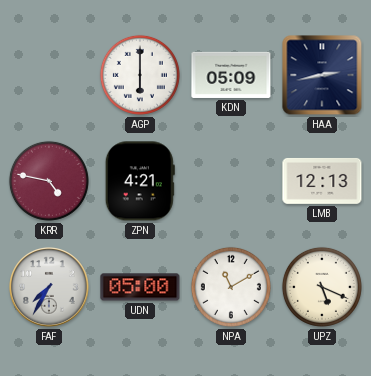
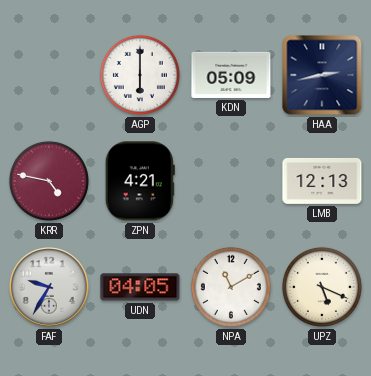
FAF: 7:35 -> 9:35
UDN: 05:00 -> 04:05
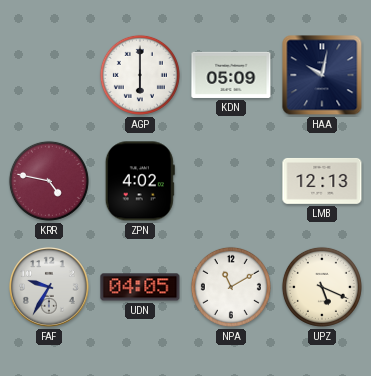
HAA: 2:43 -> 10:02
ZPN: 4:21 -> 4:02
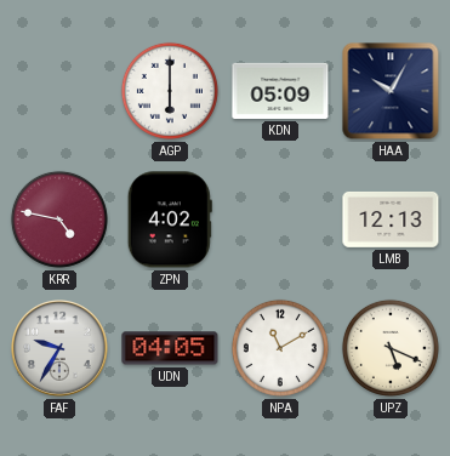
HAA: 10:02 -> 10:05
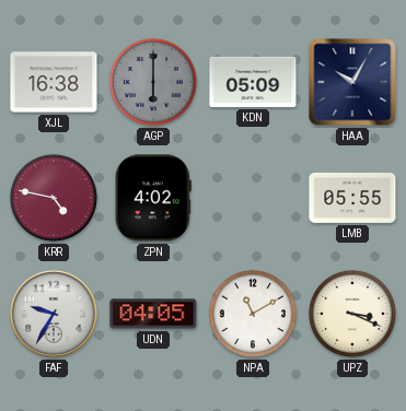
XJL: none -> 16:38
AGP dial: white -> grey
LMB: 12:13 -> 05:55
UPZ: 5:19 -> 3:19
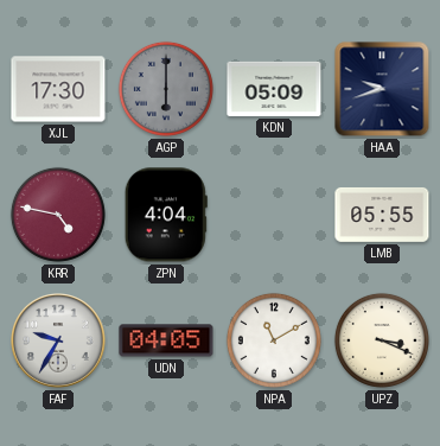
XJL: 16:38 -> 17:30
HAA: 10:05 -> 9:42
ZPN: 4:02 -> 4:04
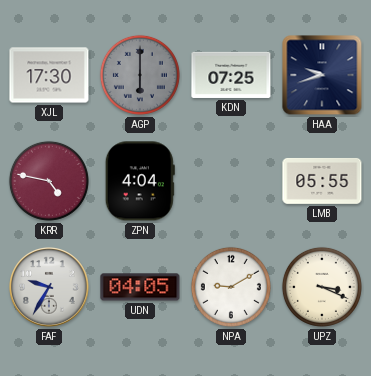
KDN: 05:09 -> 07:25
NPA: 11:10 -> 9:10
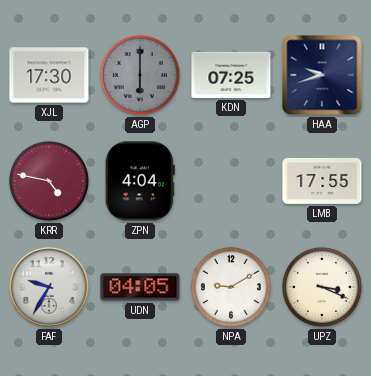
LMB: 05:55 -> 17:55
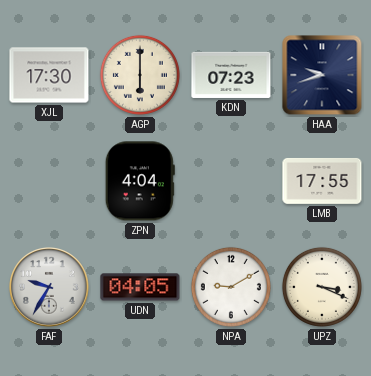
AGP dial: grey -> cream
KDN: 07:25 -> 07:23
KRR: 4:47 -> none
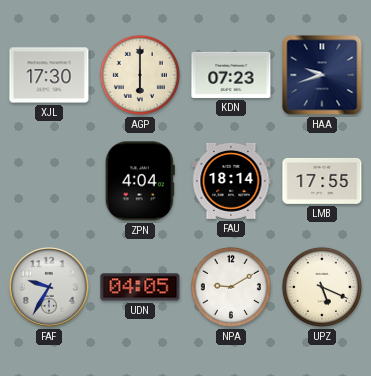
FAU: none -> 18:14
UPZ: 3:19 -> 5:19
